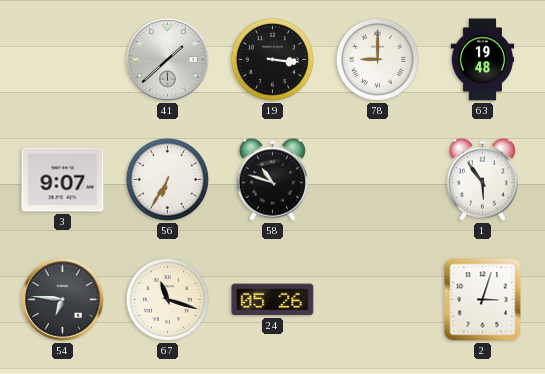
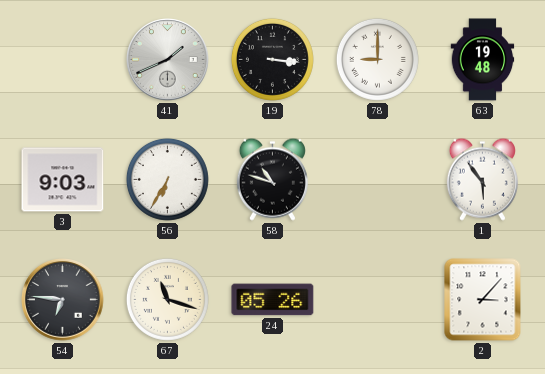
41: 1:38 -> 1:41
3: 9:07 -> 9:03
2: 3:03 -> 3:07
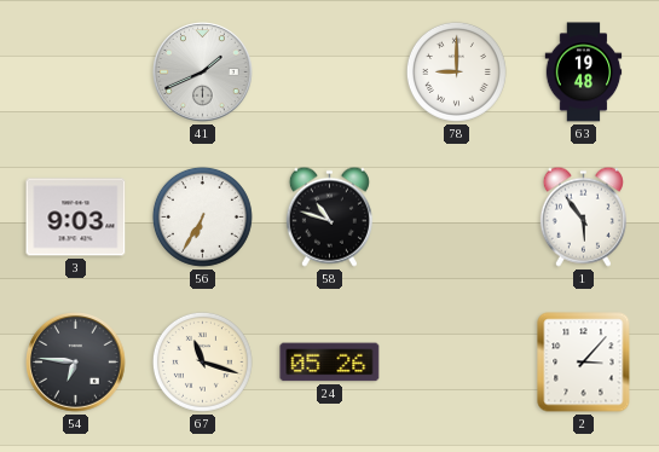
19: 3:16 -> none
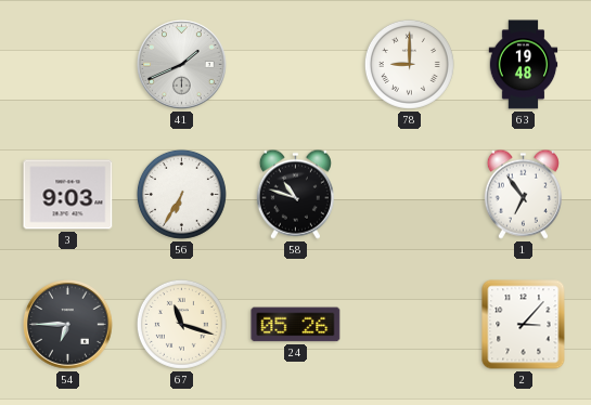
1: 5:54 -> 6:54
54: 6:46 -> 6:45
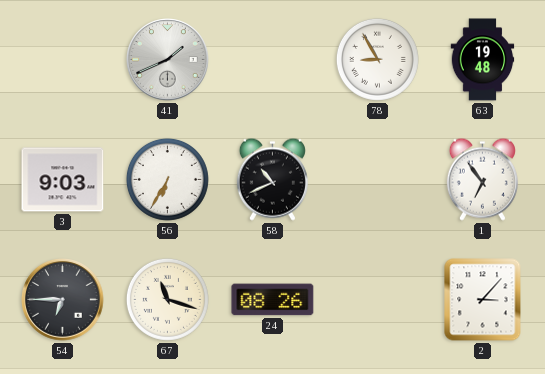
78: 9:00 -> 8:55
58: 10:48 -> 10:41
24: 05:26 -> 08:26
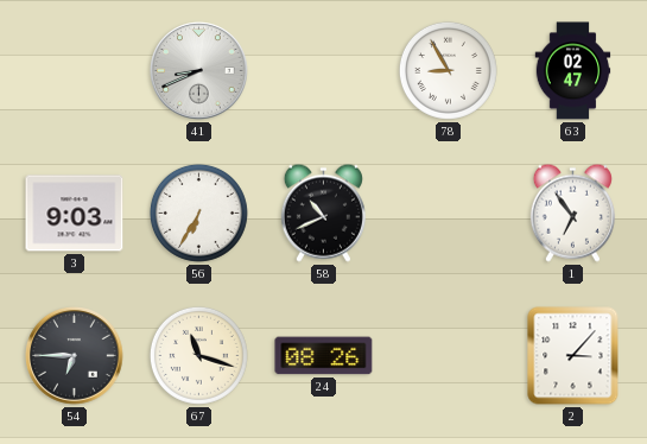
41: 1:41 -> 8:41
63: 19:48 -> 02:47
